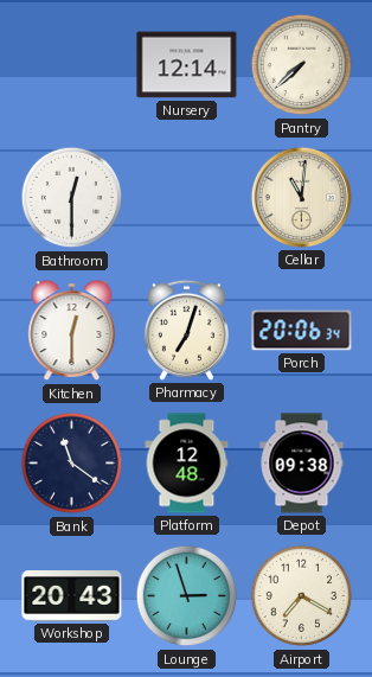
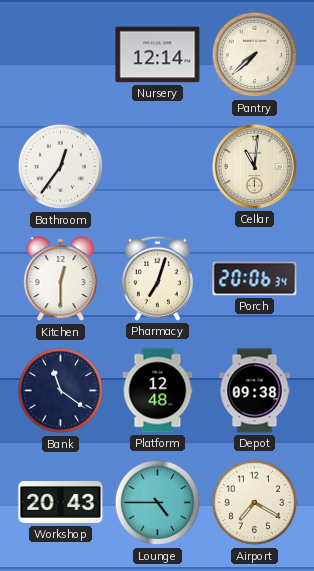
Bathroom: 12:30 -> 12:36
Lounge: 2:57 -> 4:45
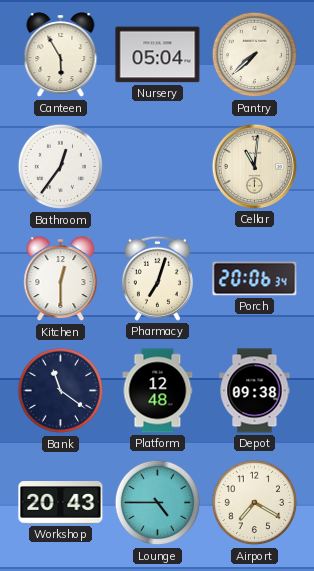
Canteen: none -> 5:55
Nursery: 12:14 -> 05:04
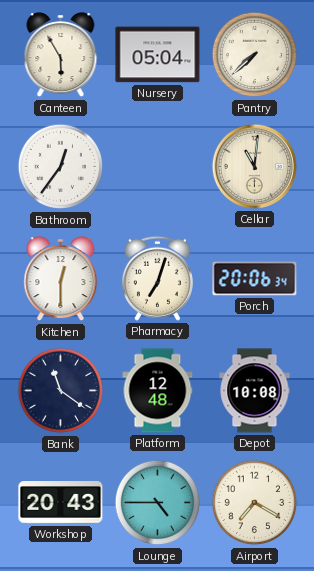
Depot: 09:38 -> 10:08
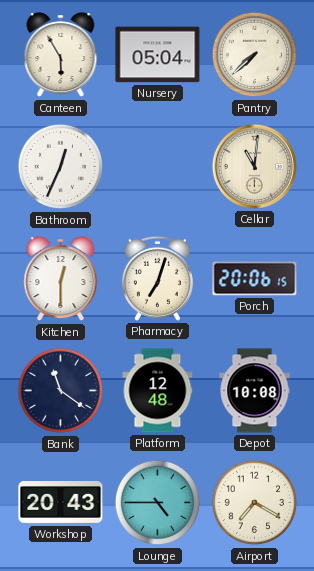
Bathroom: 12:36 -> 12:34
Porch: 20:06:34 -> 20:06:15
